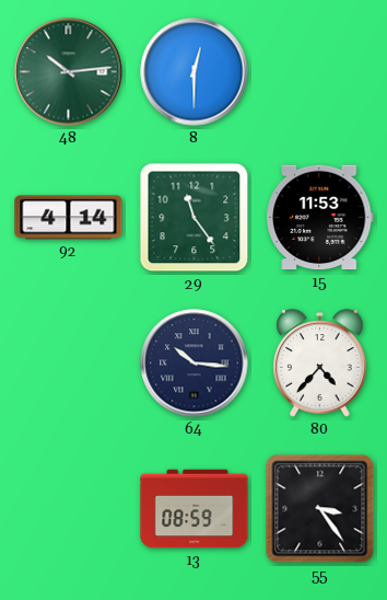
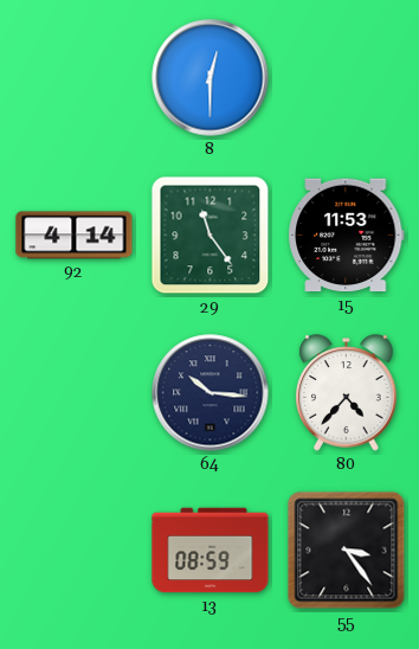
48: 10:14 -> none
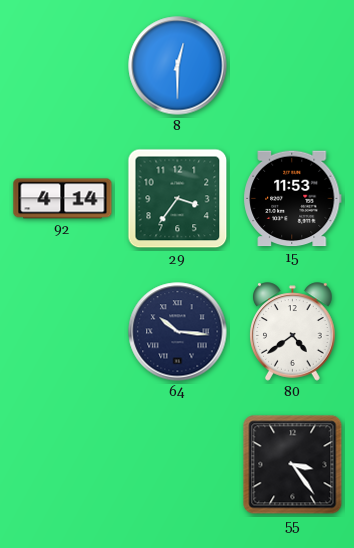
29: 11:24 -> 3:36
80: 4:37 -> 4:39
13: 08:59 -> none
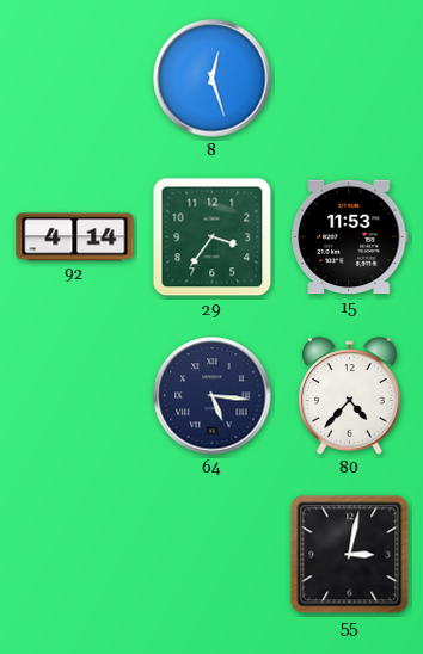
8: 12:30 -> 12:27
64: 10:16 -> 5:16
80: 4:39 -> 4:37
55: 3:24 -> 3:02
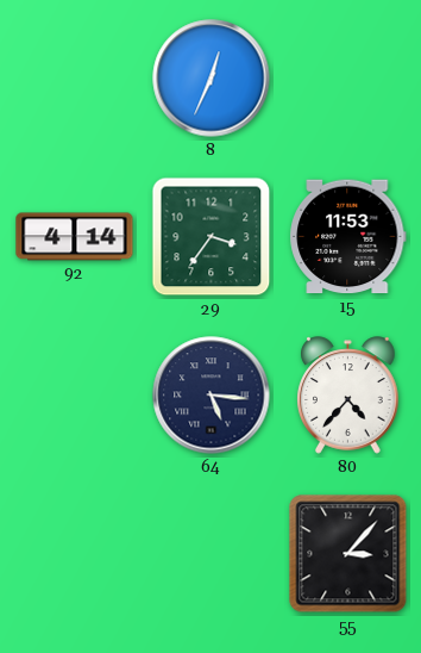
8: 12:27 -> 12:34
55: 3:02 -> 3:07
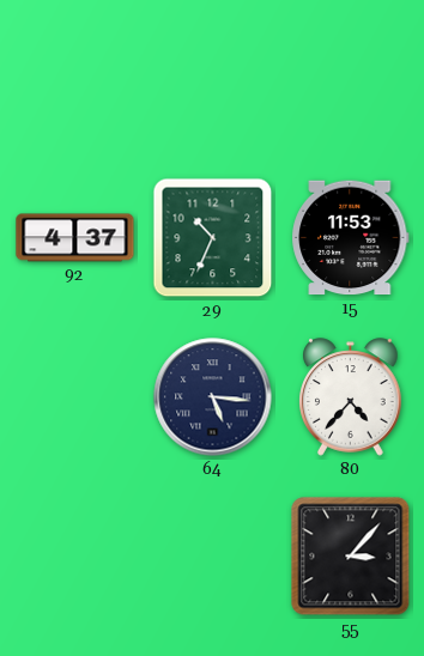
8: 12:34 -> none
92: 4:14 -> 4:37
29: 3:36 -> 10:34
